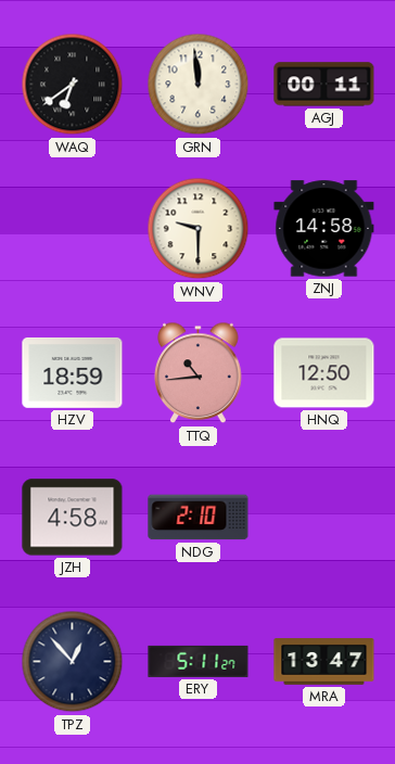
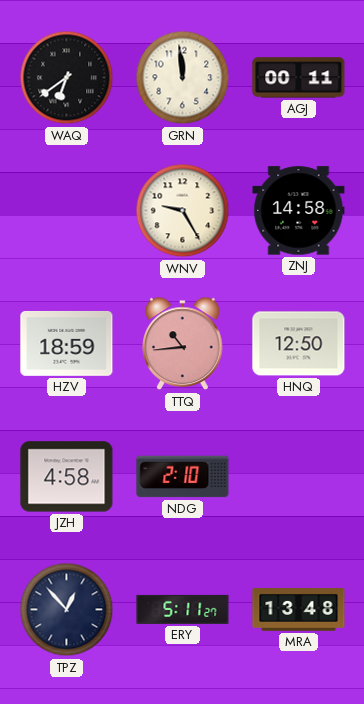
WNV: 9:30 -> 9:25
MRA: 13:47 -> 13:48
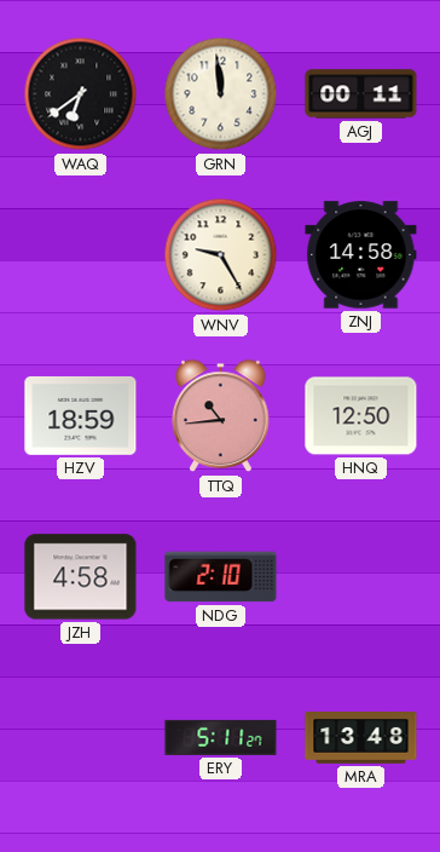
TPZ: 12:53 -> none
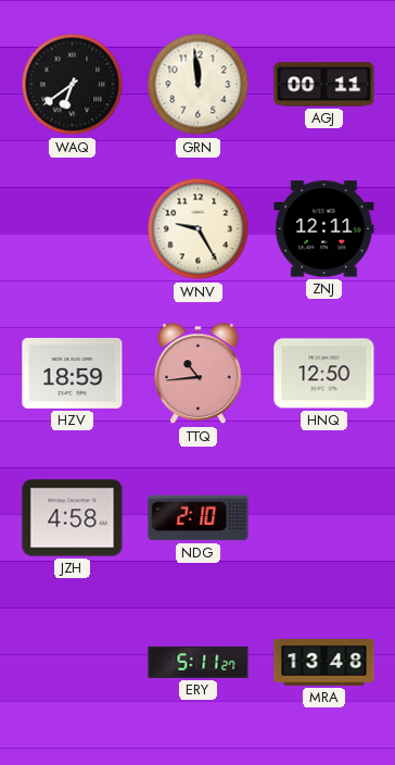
ZNJ: 14:58 -> 12:11
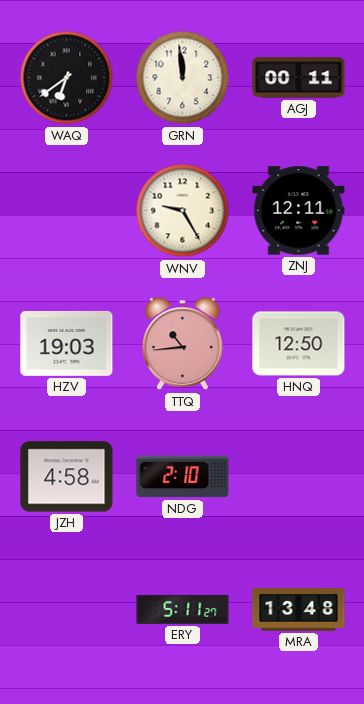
HZV: 18:59 -> 19:03
